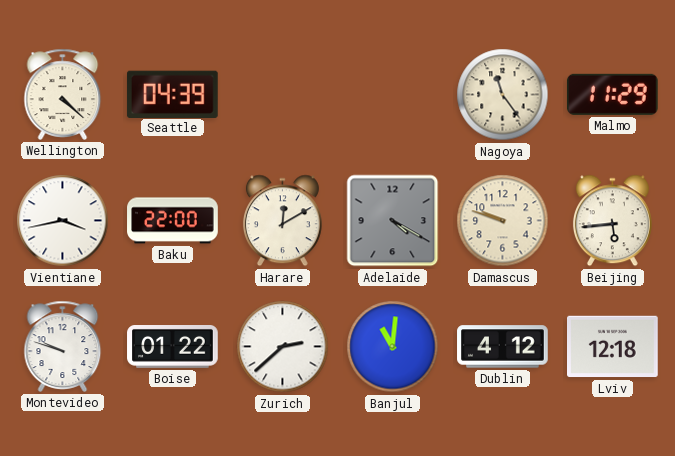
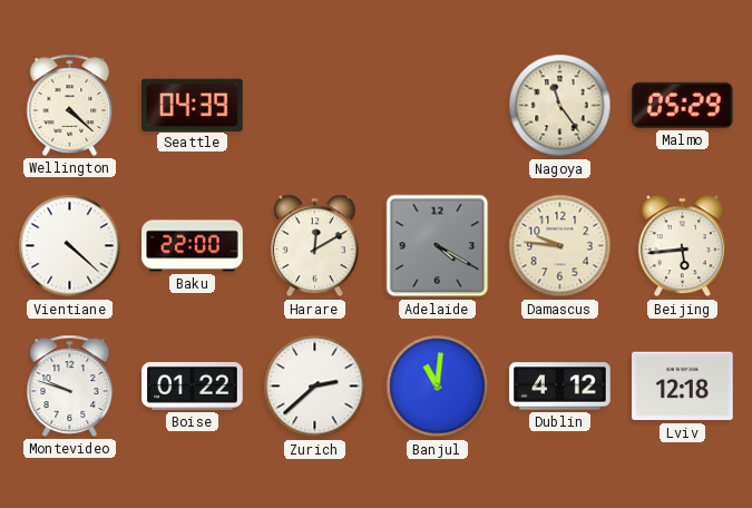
Malmo: 11:29 -> 05:29
Vientiane: 3:43 -> 4:22
Damascus: 9:48 -> 9:46
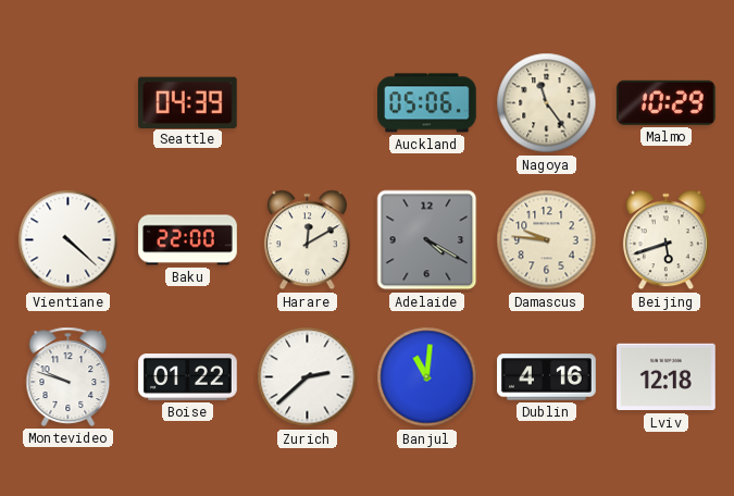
Wellington: 4:22 -> none
Auckland: none -> 05:06
Malmo: 05:29 -> 10:29
Beijing: 5:44 -> 5:42
Dublin: 4:12 -> 4:16
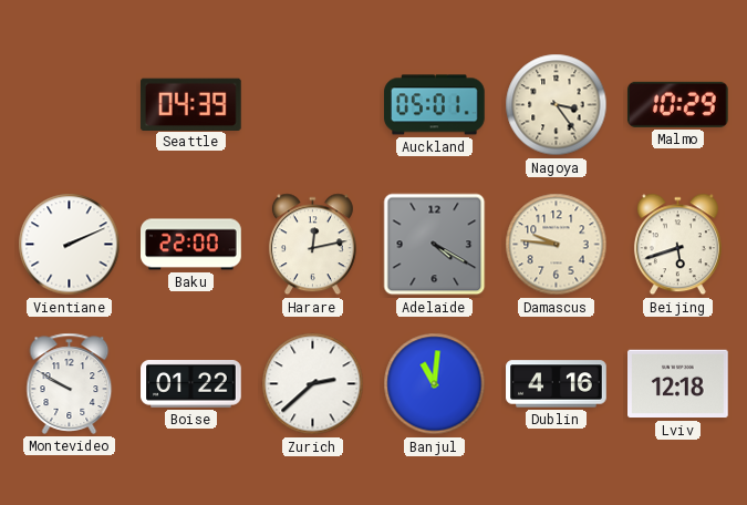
Auckland: 05:06 -> 05:01
Nagoya: 11:24 -> 3:24
Vientiane: 4:22 -> 2:11
Harare: 12:10 -> 12:13
Montevideo: 9:48 -> 9:50
